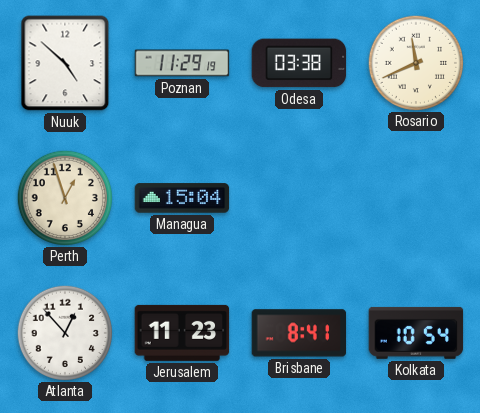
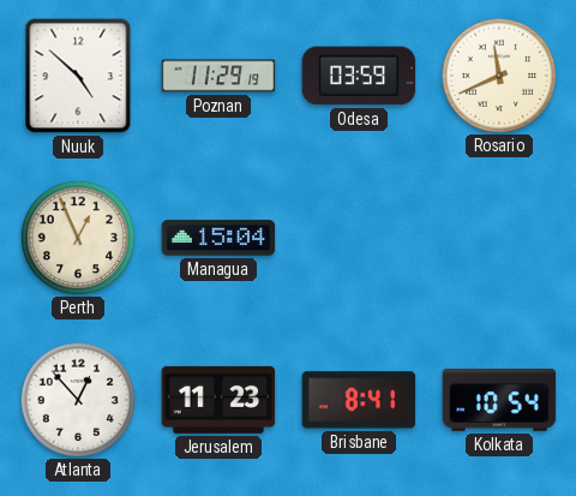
Odesa: 03:38 -> 03:59
Perth: 12:57 -> 12:56
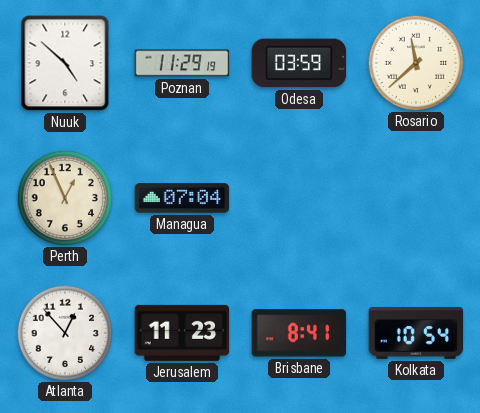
Rosario: 11:41 -> 11:38
Managua: 15:04 -> 07:04
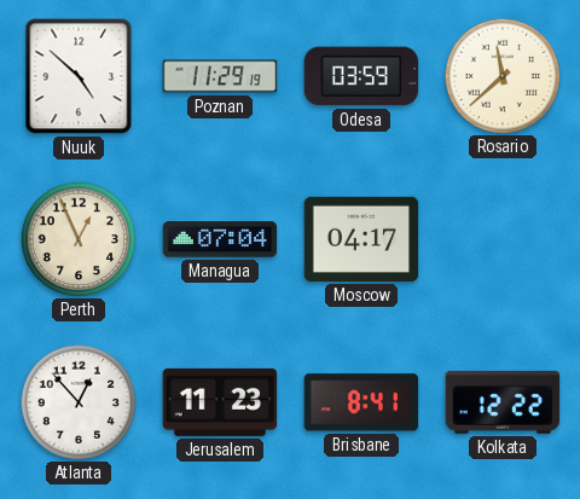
Moscow: none -> 04:17
Kolkata: 10:54 -> 12:22
